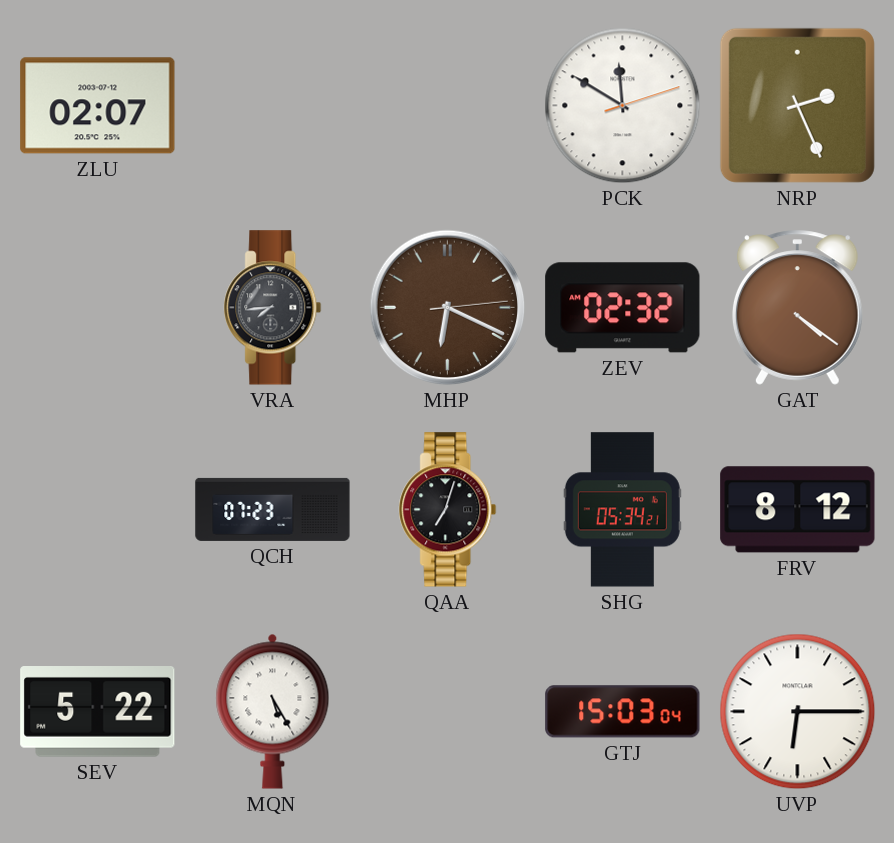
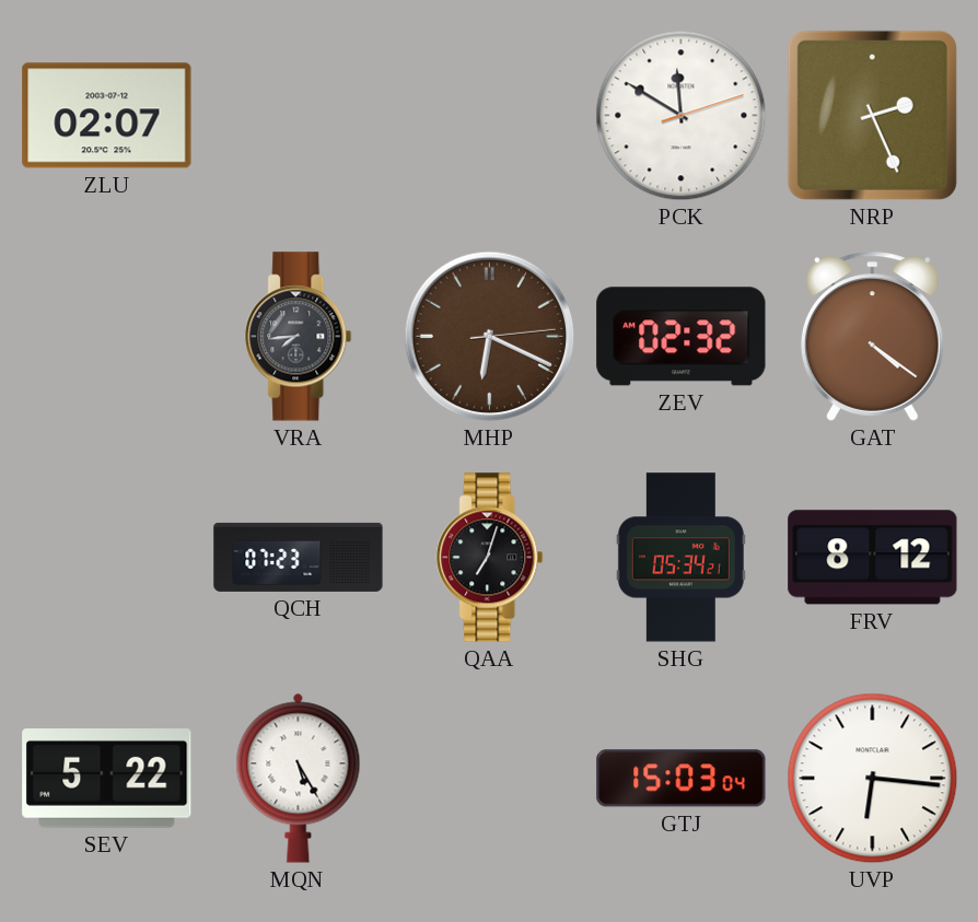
UVP: 6:15 -> 6:16
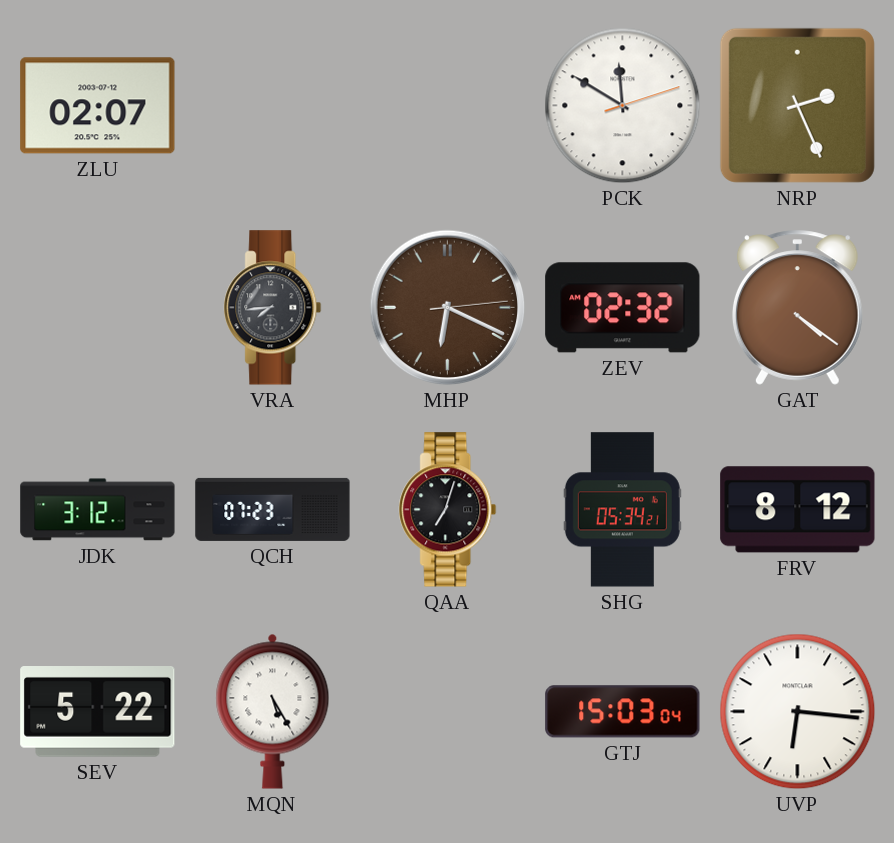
JDK: none -> 3:12
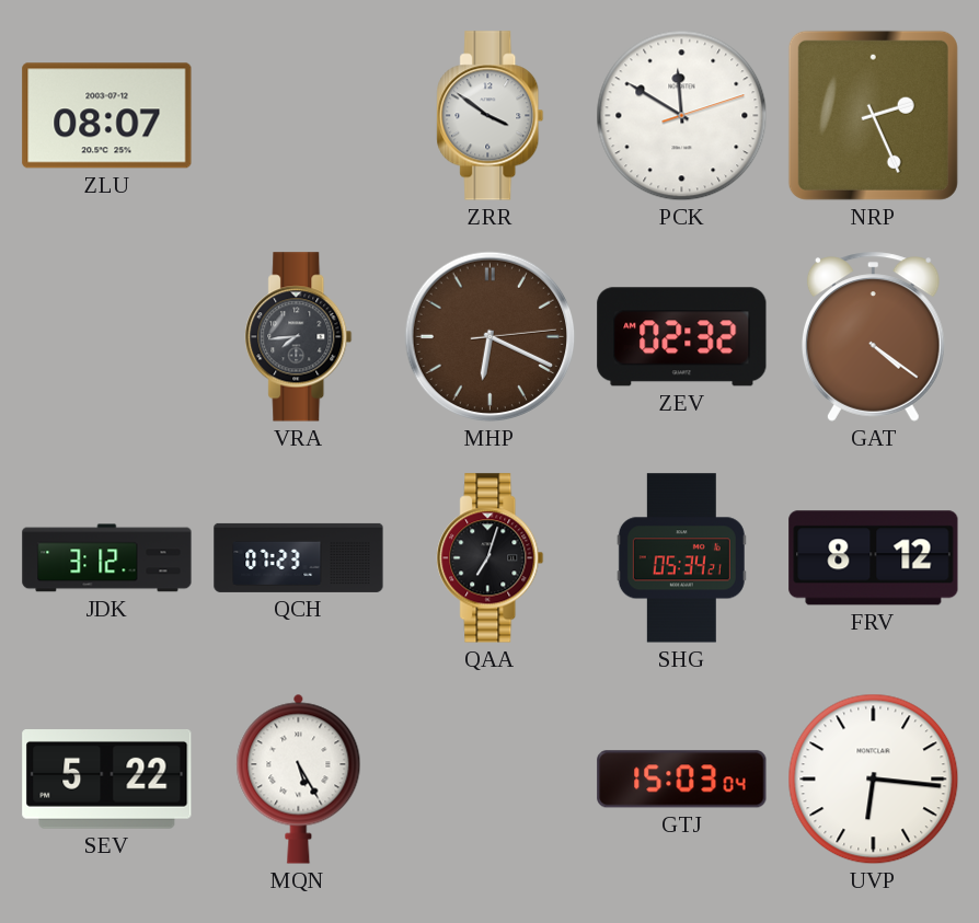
ZLU: 02:07 -> 08:07
ZRR: none -> 3:51
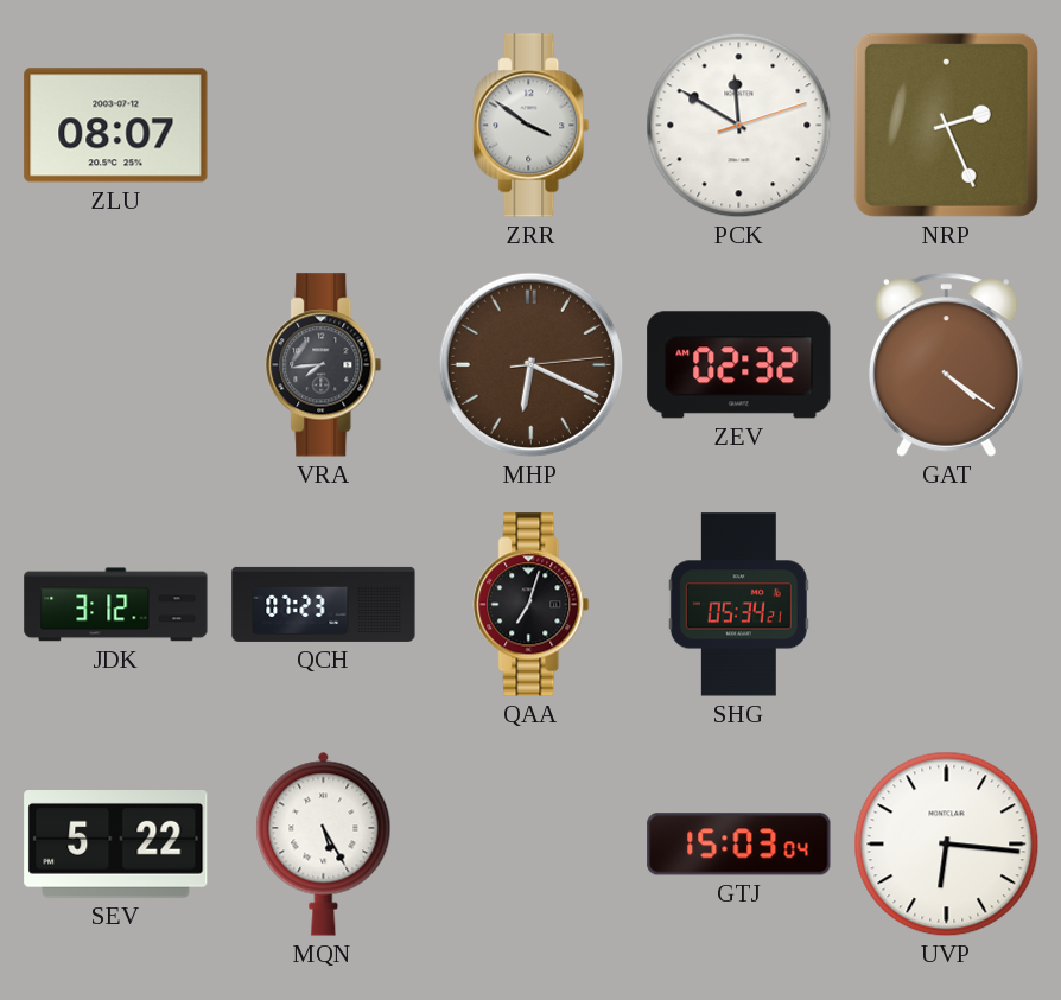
FRV: 8:12 -> none
